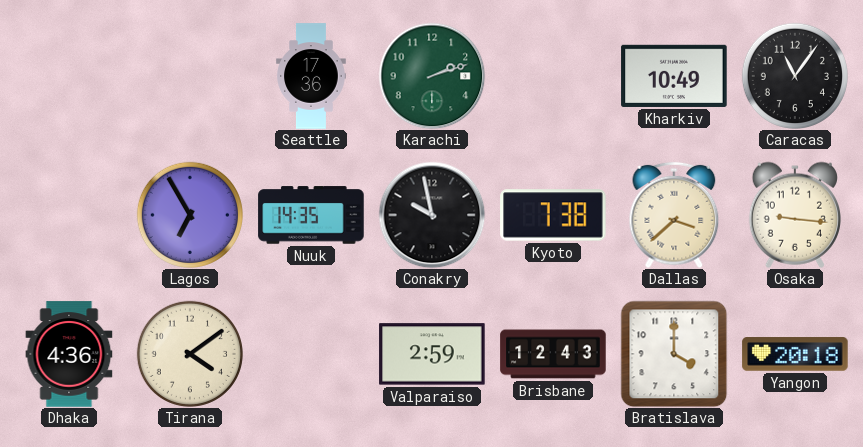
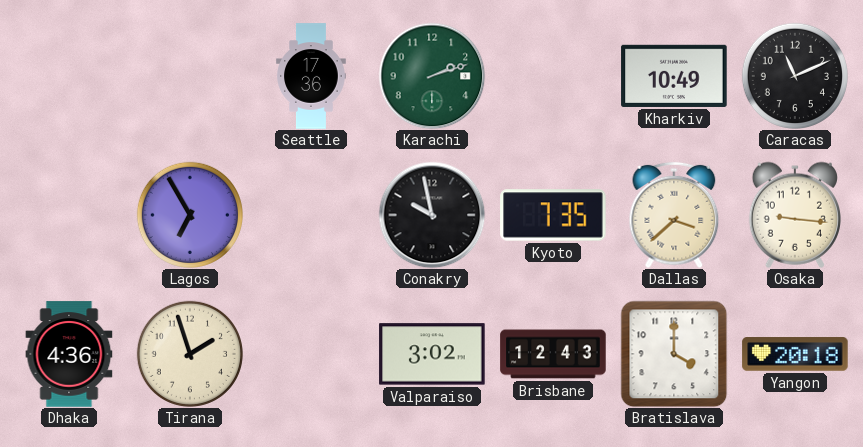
Caracas: 11:06 -> 11:11
Nuuk: 14:35 -> none
Kyoto: 7:38 -> 7:35
Tirana: 4:09 -> 1:57
Valparaiso: 2:59 -> 3:02
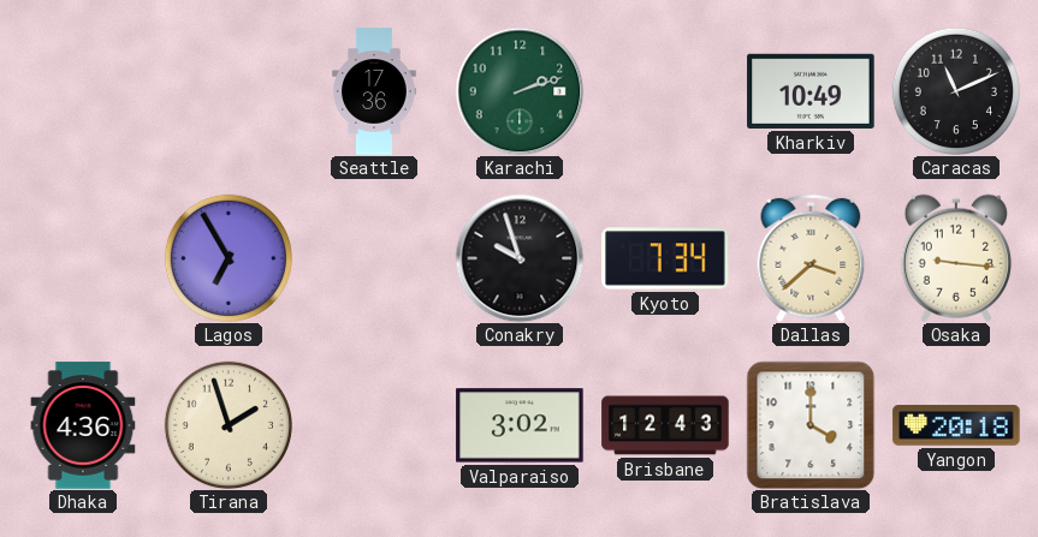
Conakry: 9:58 -> 9:57
Kyoto: 7:35 -> 7:34
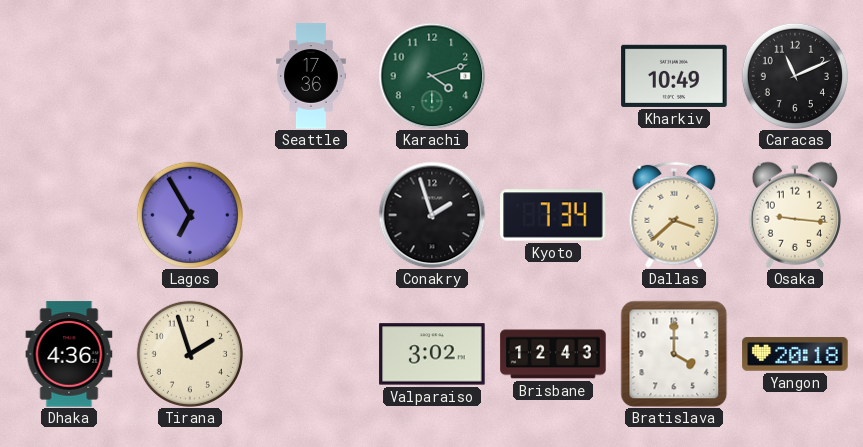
Karachi: 2:12 -> 4:12
Conakry: 9:57 -> 1:57
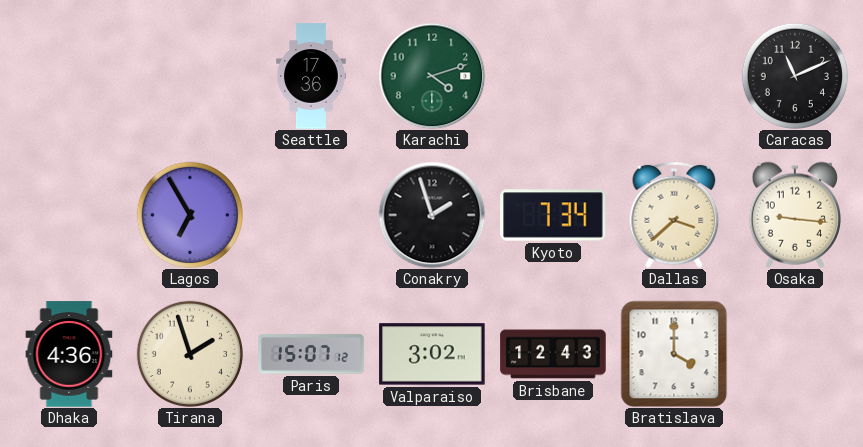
Kharkiv: 10:49 -> none
Paris: none -> 15:07
Yangon: 20:18 -> none
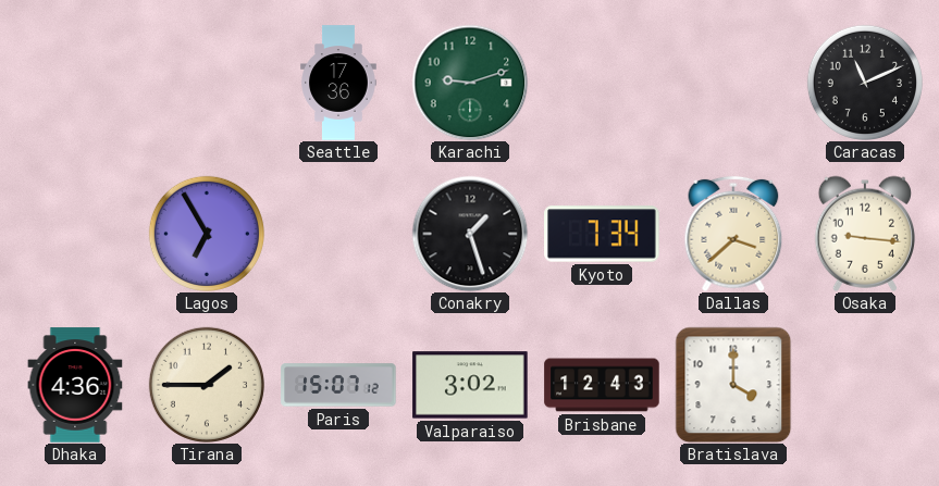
Karachi: 4:12 -> 9:12
Conakry: 1:57 -> 1:27
Tirana: 1:57 -> 1:45
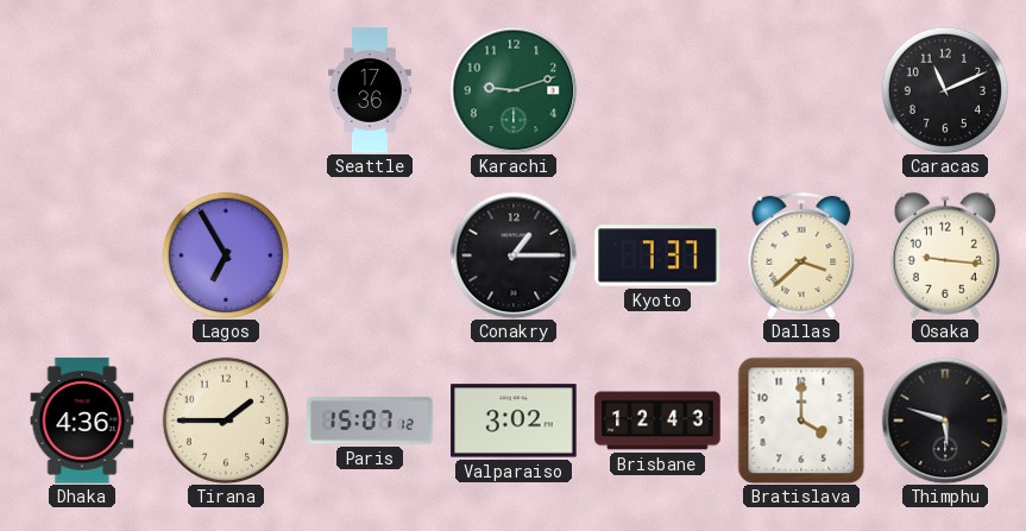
Conakry: 1:27 -> 1:15
Kyoto: 7:34 -> 7:37
Thimphu: none -> 5:48
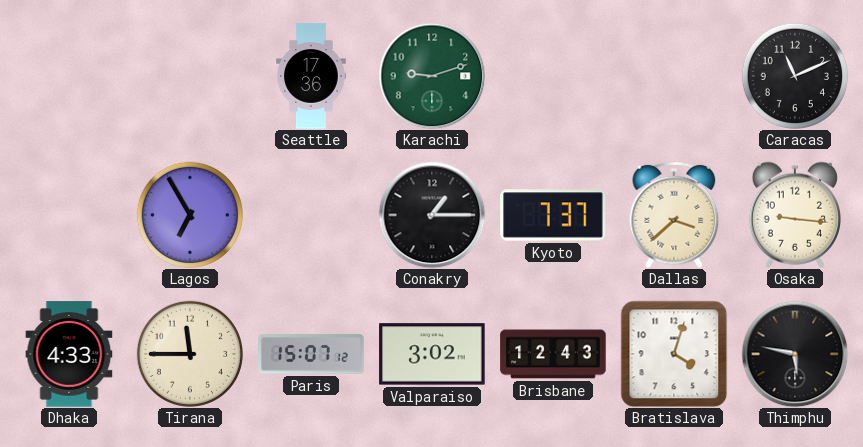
Dhaka: 4:36 -> 4:33
Tirana: 1:45 -> 11:45
Bratislava: 4:00 -> 4:03
Thimphu: 5:48 -> 5:47
